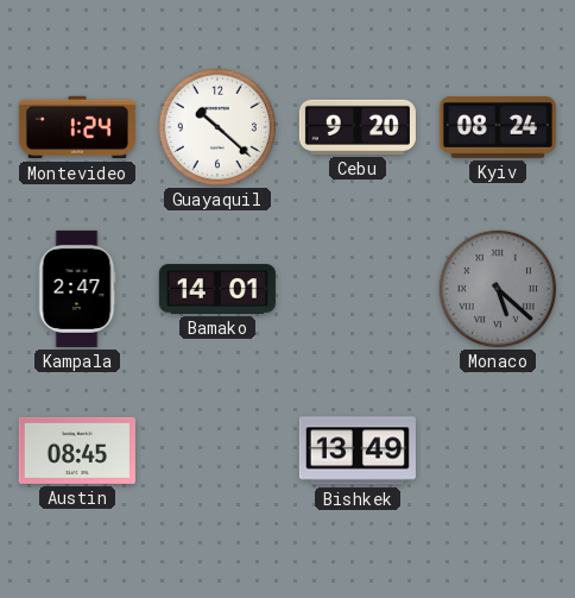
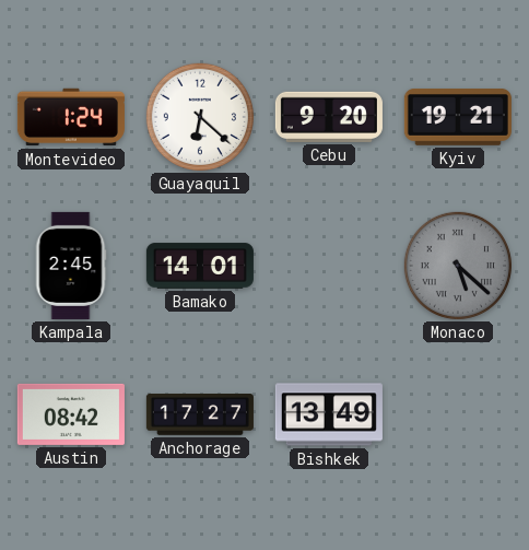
Guayaquil: 10:22 -> 6:22
Kyiv: 08:24 -> 19:21
Kampala: 2:47 -> 2:45
Austin: 08:45 -> 08:42
Anchorage: none -> 17:27
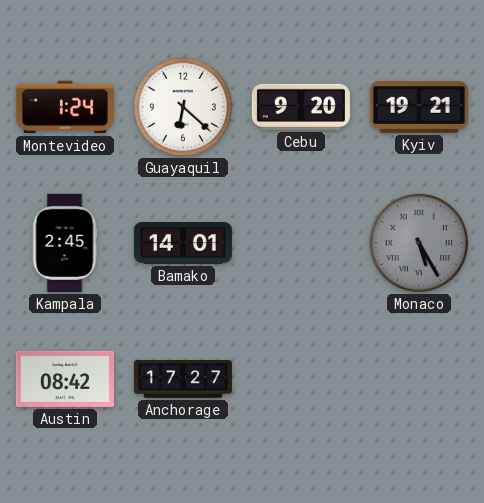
Monaco: 5:22 -> 5:25
Bishkek: 13:49 -> none
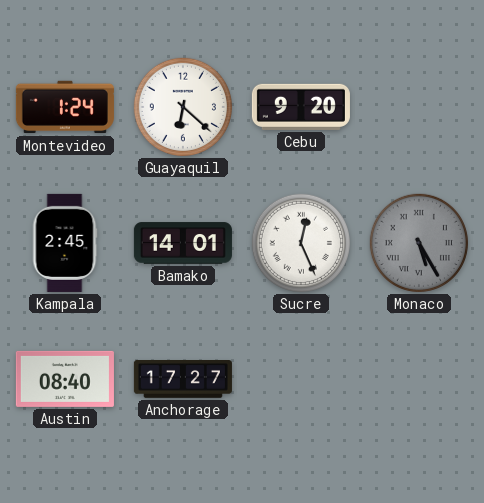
Kyiv: 19:21 -> none
Sucre: none -> 12:26
Austin: 08:42 -> 08:40
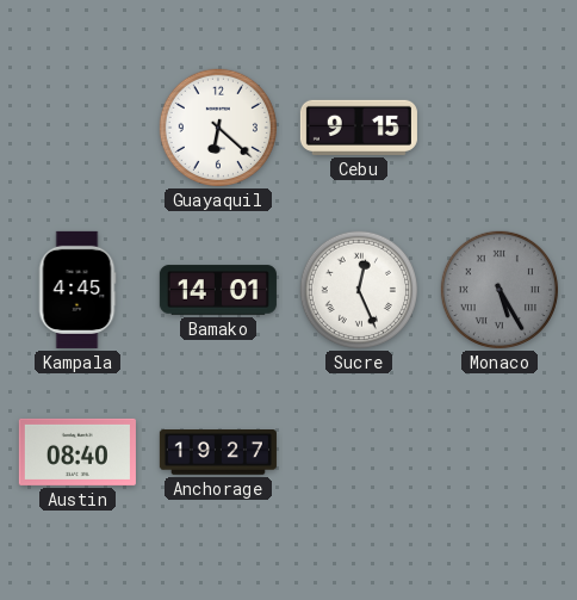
Montevideo: 1:24 -> none
Cebu: 9:20 -> 9:15
Kampala: 2:45 -> 4:45
Anchorage: 17:27 -> 19:27
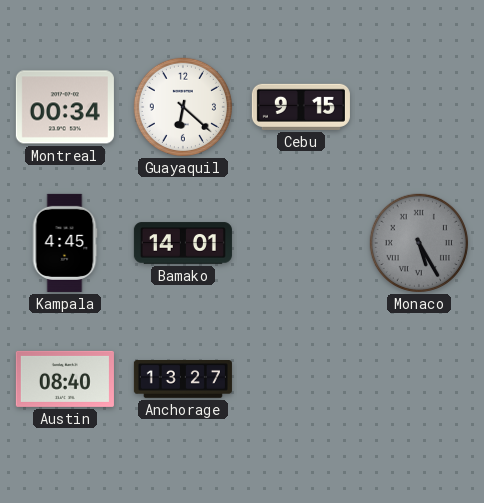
Montreal: none -> 00:34
Sucre: 12:26 -> none
Anchorage: 19:27 -> 13:27
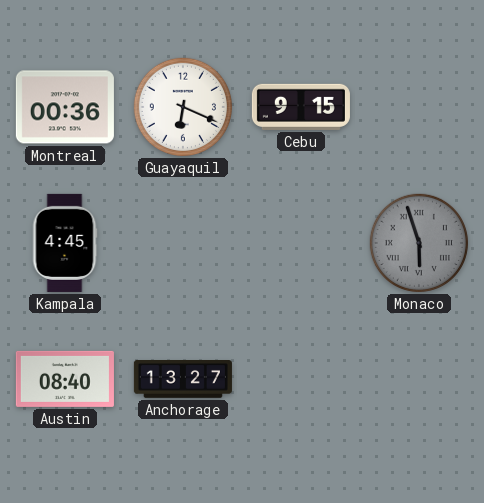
Montreal: 00:34 -> 00:36
Guayaquil: 6:22 -> 6:19
Bamako: 14:01 -> none
Monaco: 5:25 -> 5:57
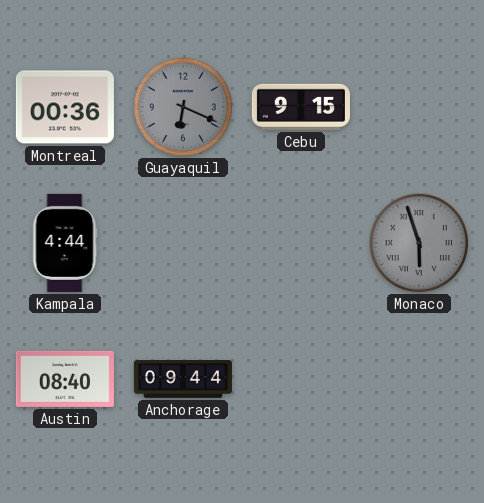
Guayaquil dial: white -> grey
Kampala: 4:45 -> 4:44
Anchorage: 13:27 -> 09:44
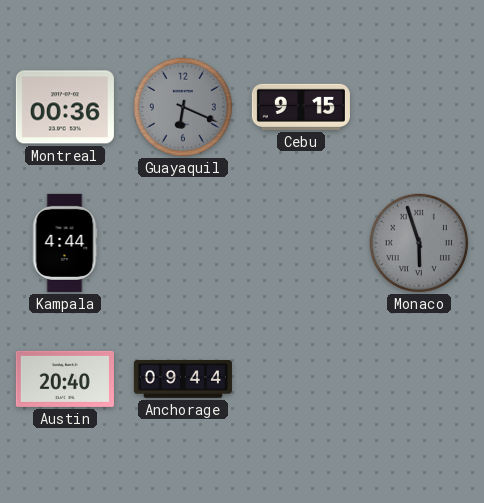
Austin: 08:40 -> 20:40
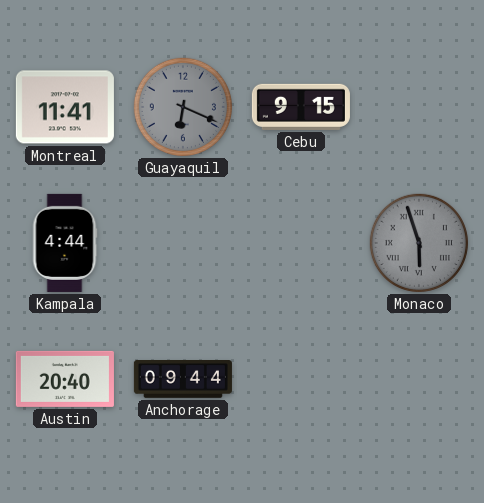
Montreal: 00:36 -> 11:41
